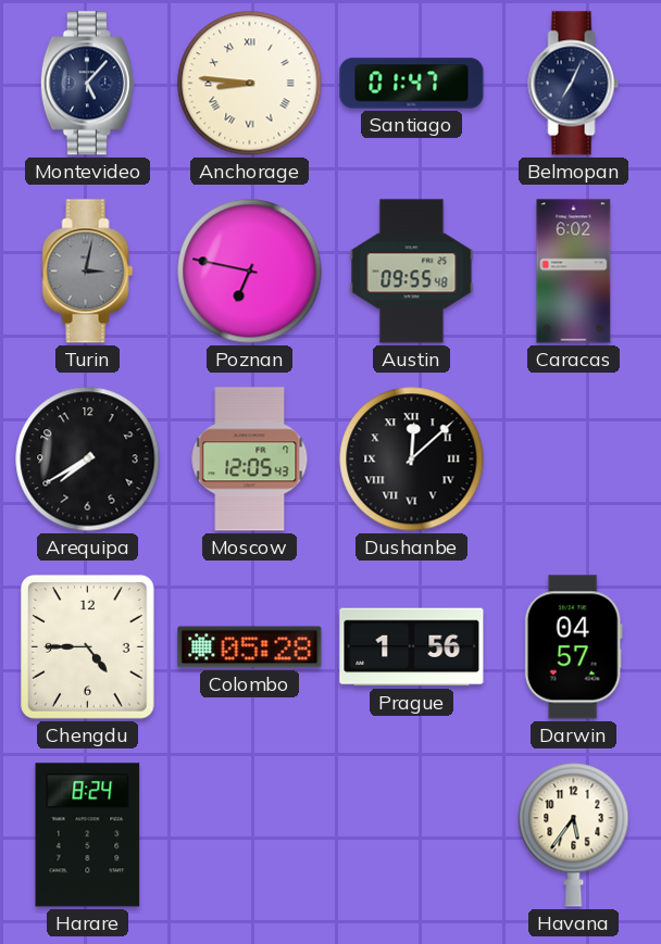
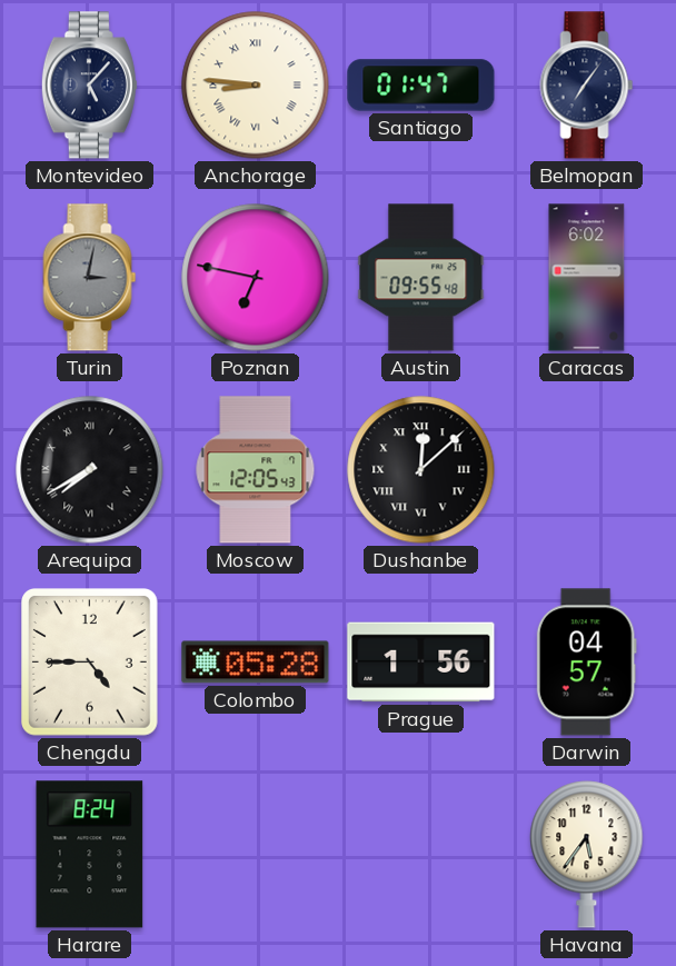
Belmopan: 7:04 -> 7:06
Arequipa numerals: Arabic -> Roman
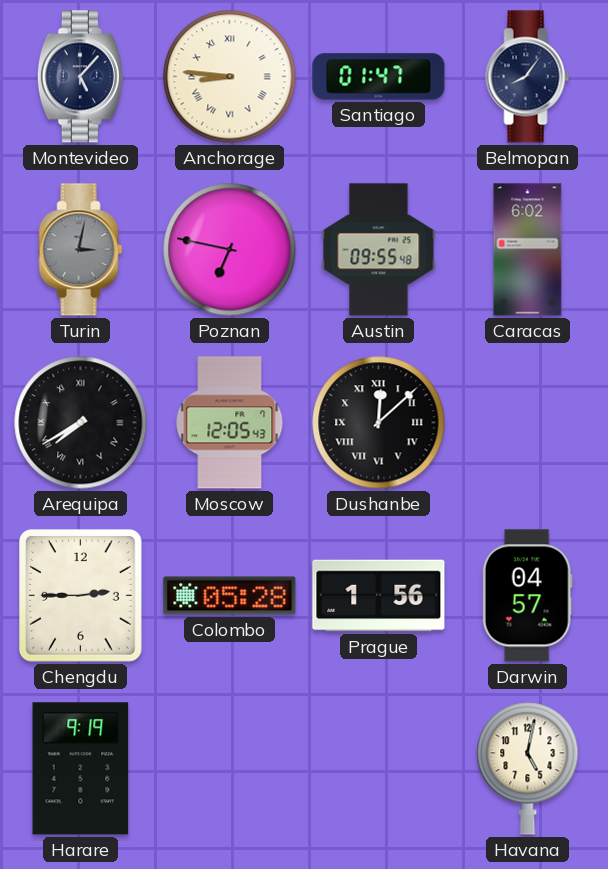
Belmopan: 7:06 -> 8:06
Chengdu: 4:45 -> 2:45
Harare: 8:24 -> 9:19
Havana: 5:36 -> 5:02
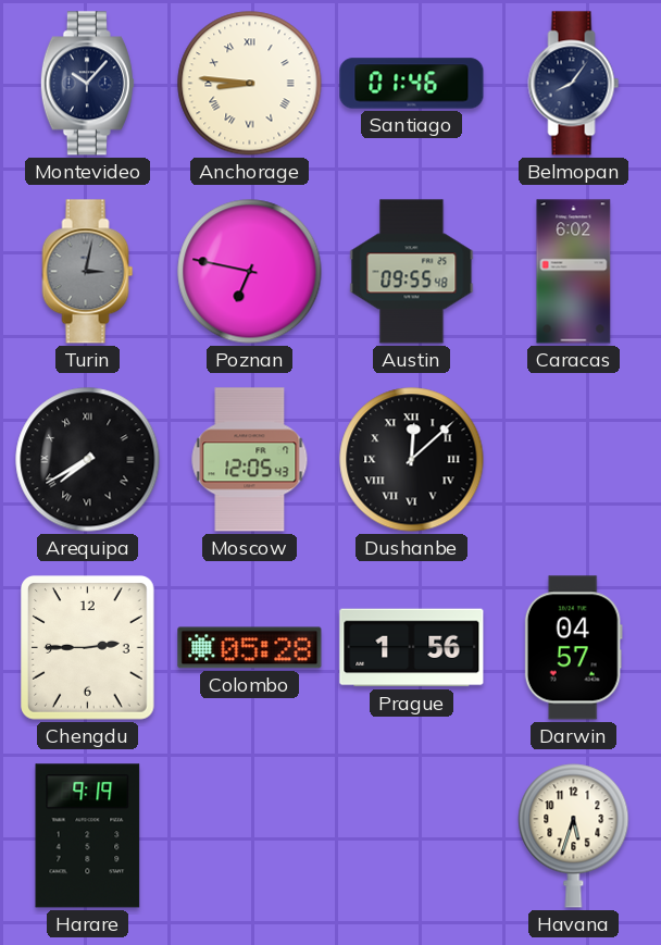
Montevideo: 5:07 -> 10:07
Santiago: 01:47 -> 01:46
Havana: 5:02 -> 5:33
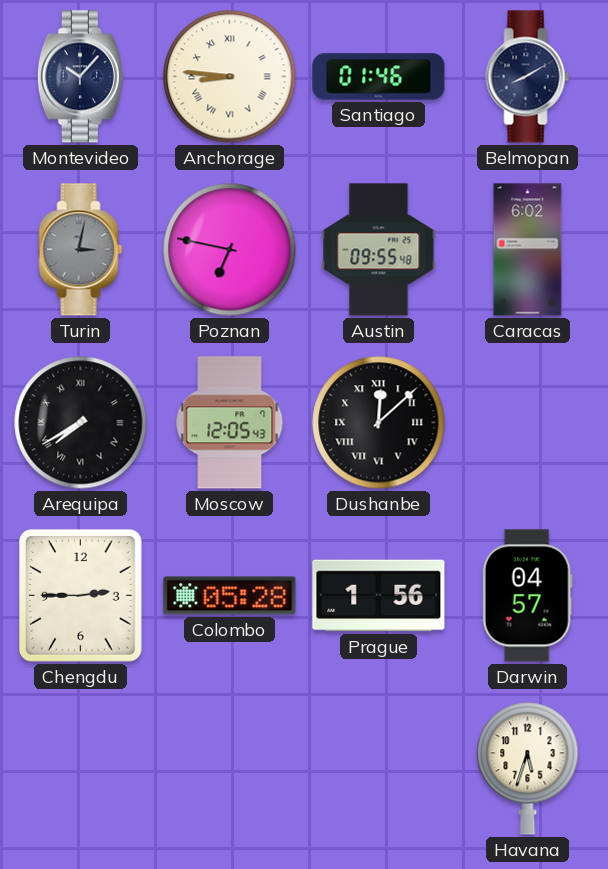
Belmopan: 8:06 -> 8:10
Harare: 9:19 -> none
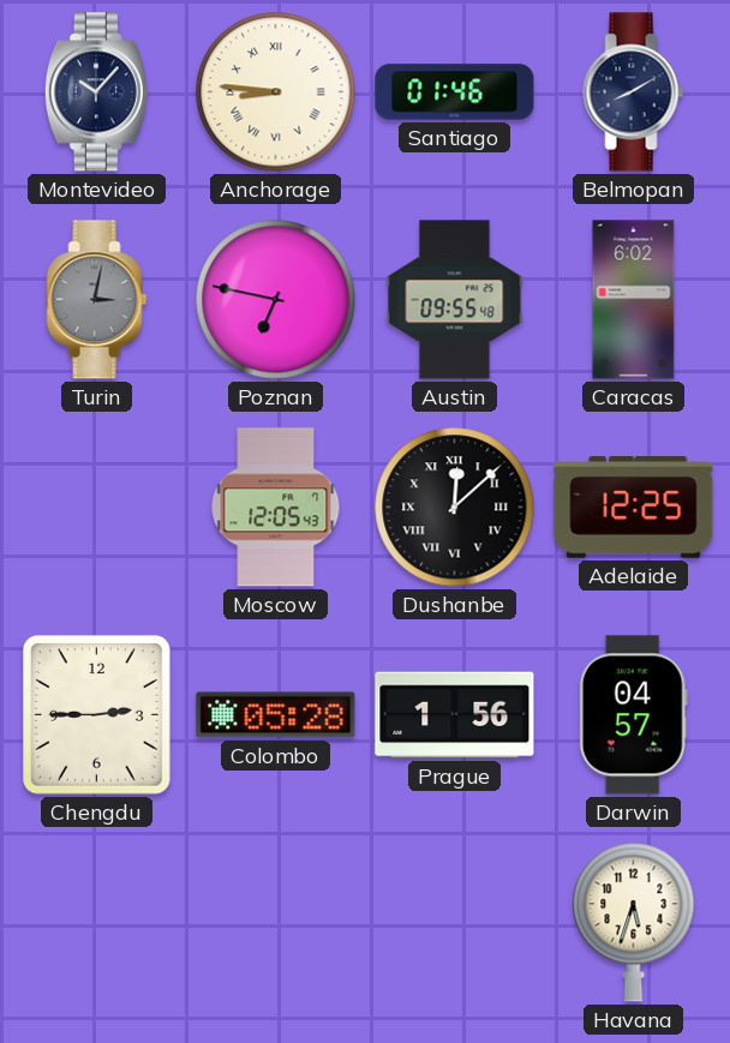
Arequipa: 7:40 -> none
Adelaide: none -> 12:25
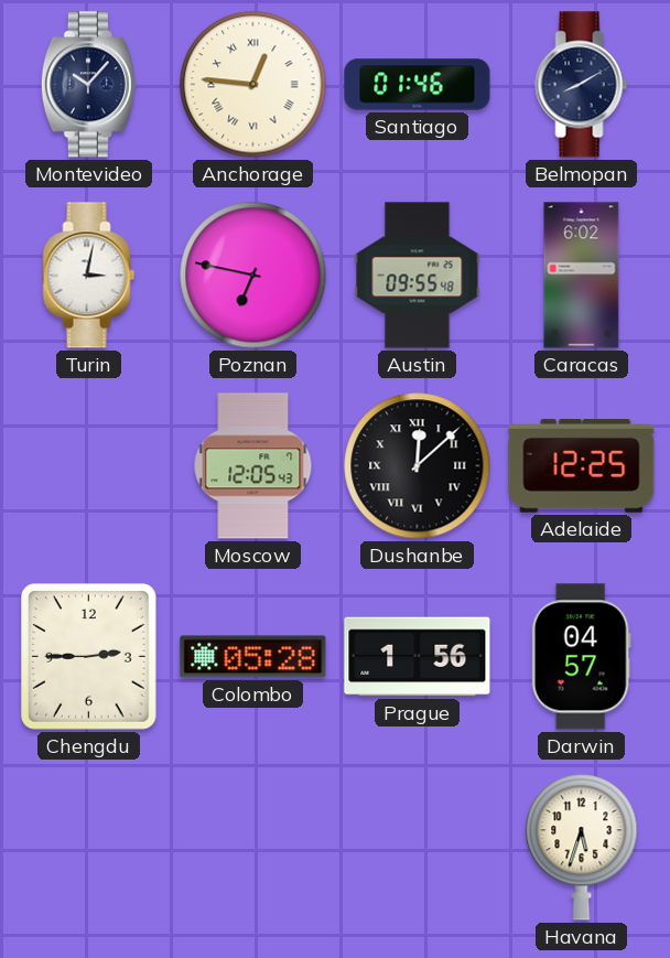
Anchorage: 8:46 -> 12:46
Turin dial: grey -> white
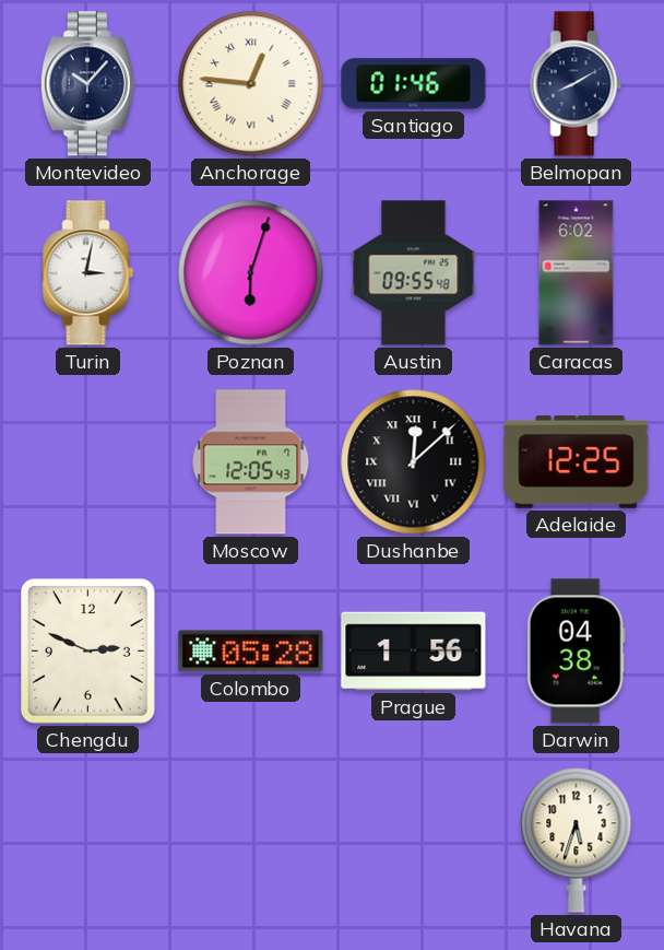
Poznan: 6:47 -> 6:03
Chengdu: 2:45 -> 2:49
Darwin: 04:57 -> 04:38
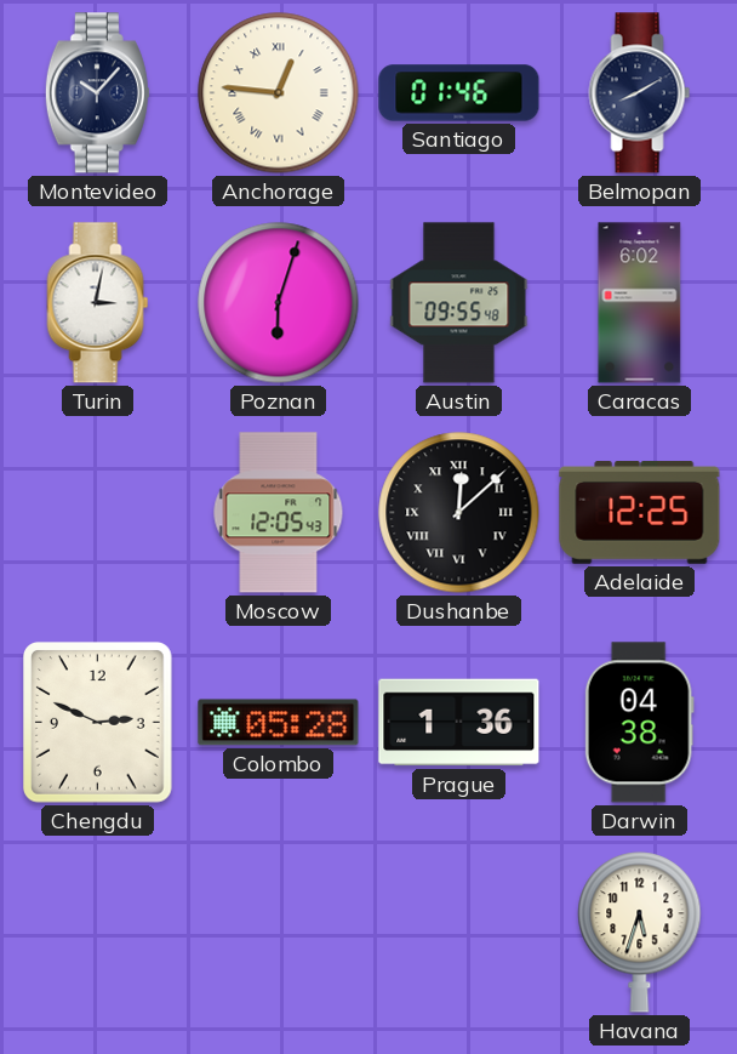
Prague: 1:56 -> 1:36
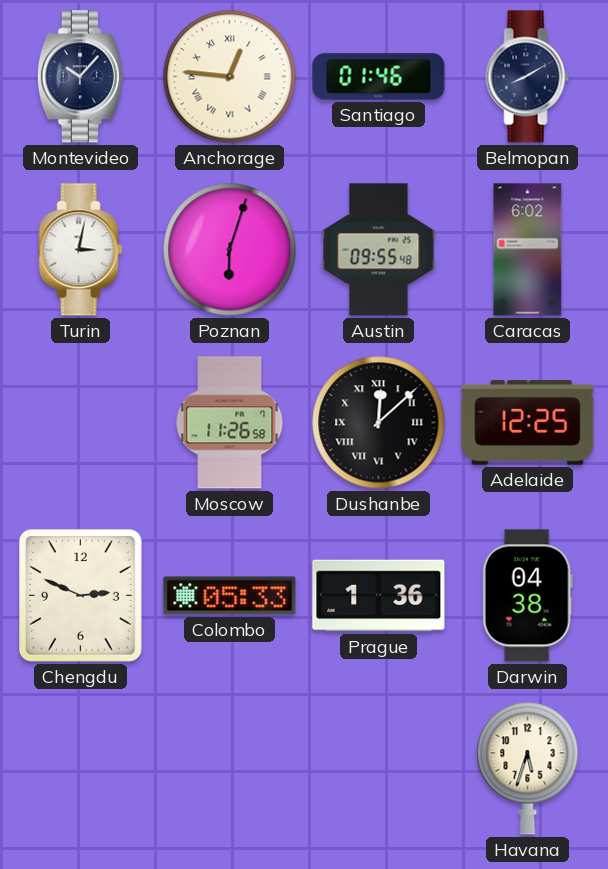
Moscow: 12:05 -> 11:26
Colombo: 05:28 -> 05:33
